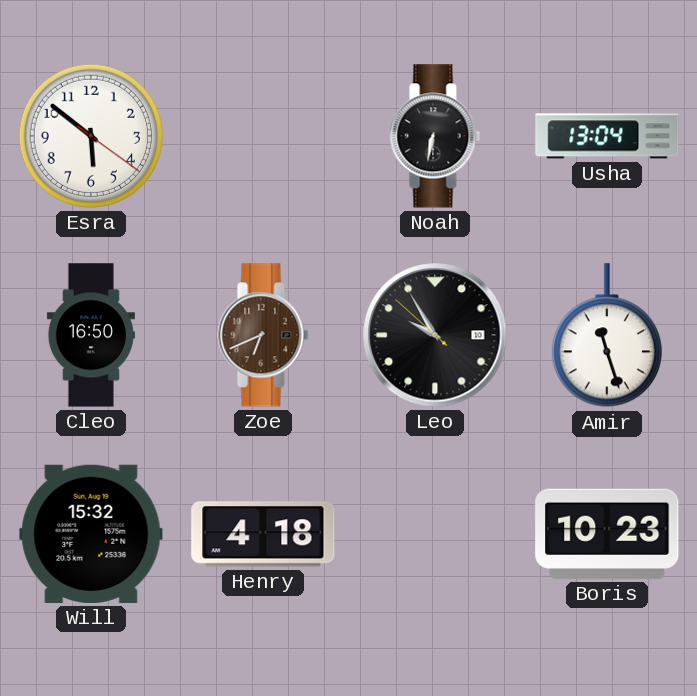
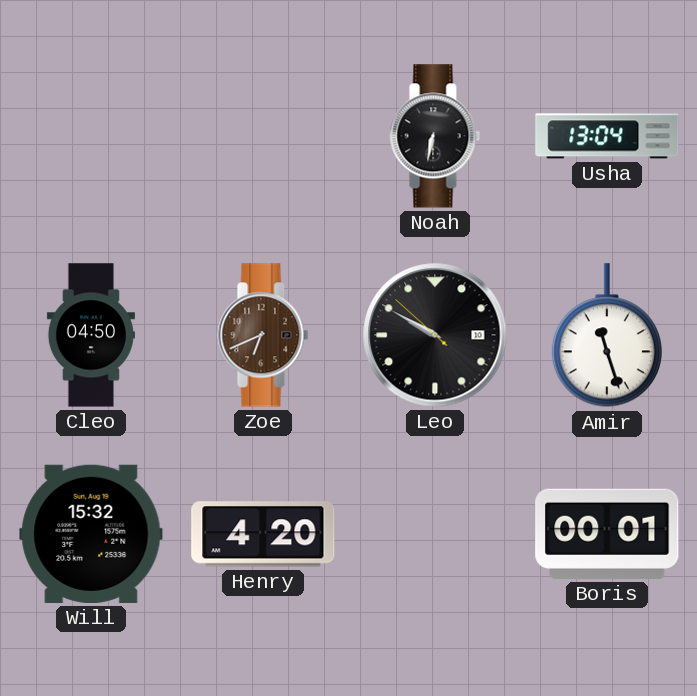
Esra: 5:51 -> none
Cleo: 16:50 -> 04:50
Leo: 9:54 -> 9:49
Henry: 4:18 -> 4:20
Boris: 10:23 -> 00:01
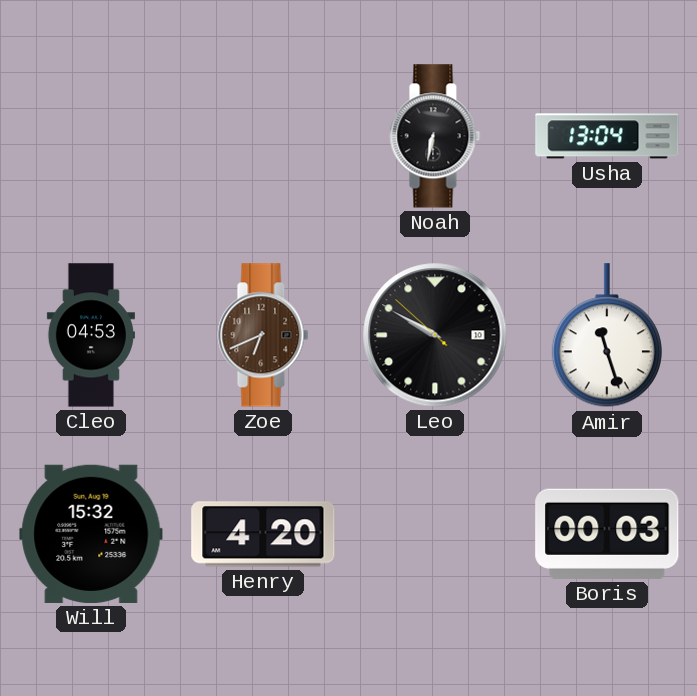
Cleo: 04:50 -> 04:53
Boris: 00:01 -> 00:03
